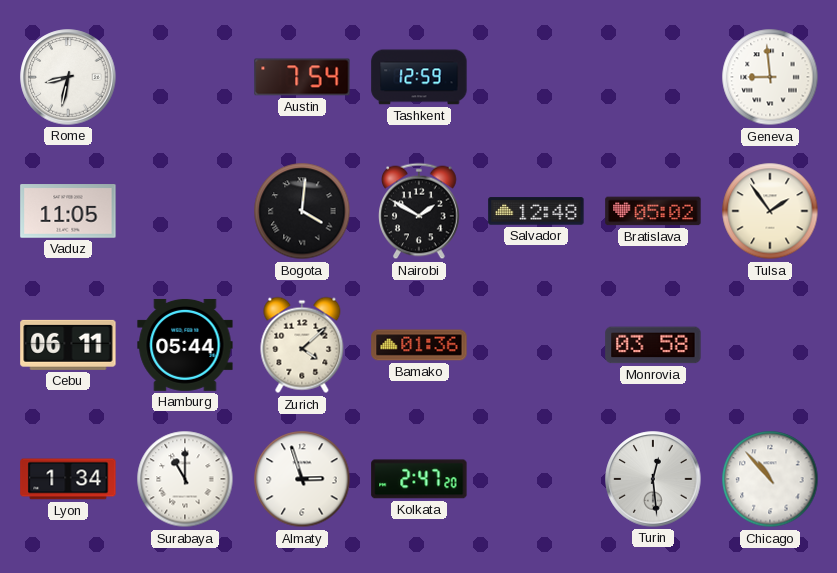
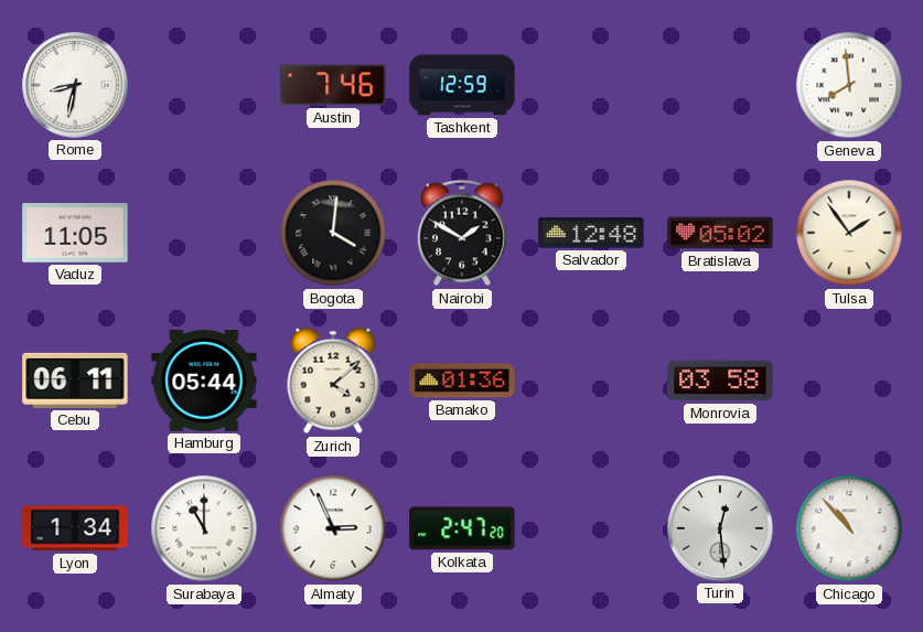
Austin: 7:54 -> 7:46
Geneva: 8:59 -> 7:59
Almaty: 2:57 -> 2:56
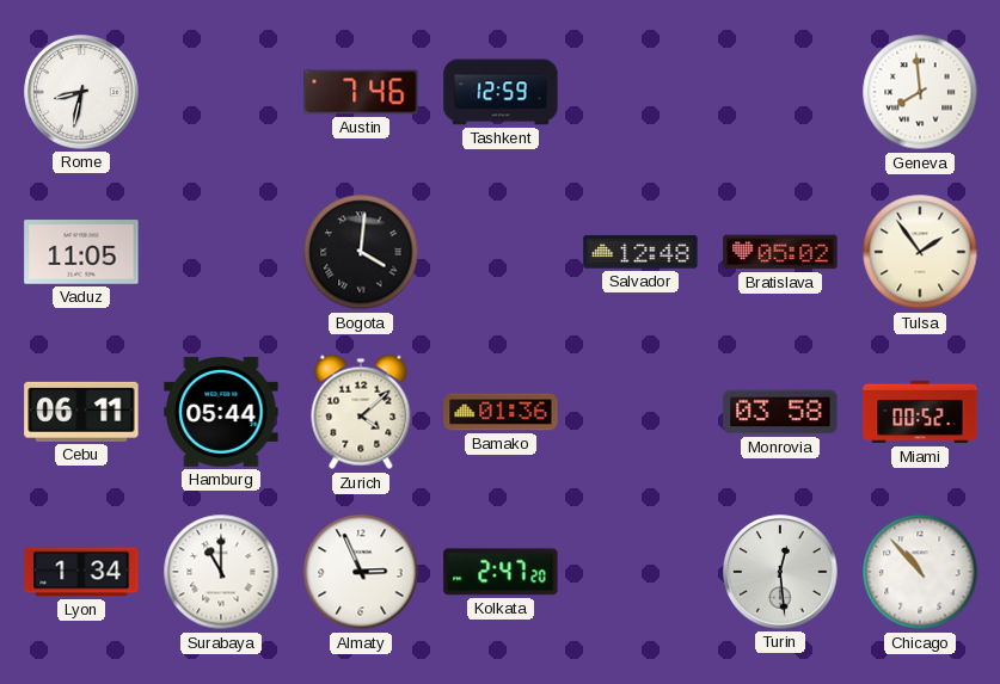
Nairobi: 1:50 -> none
Miami: none -> 00:52
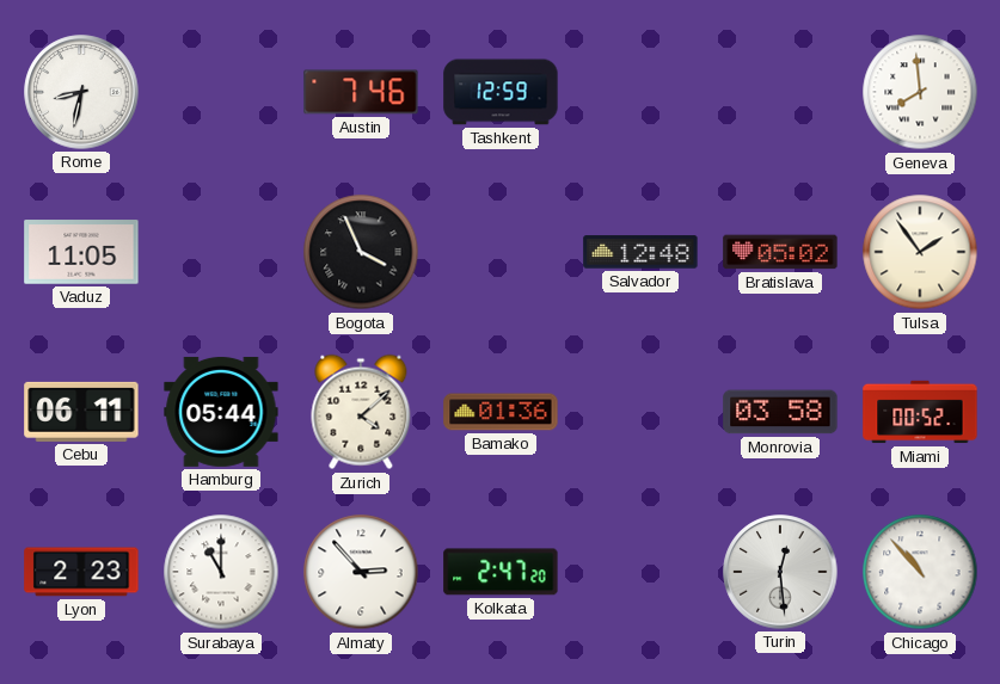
Bogota: 4:01 -> 3:56
Lyon: 1:34 -> 2:23
Almaty: 2:56 -> 2:53
